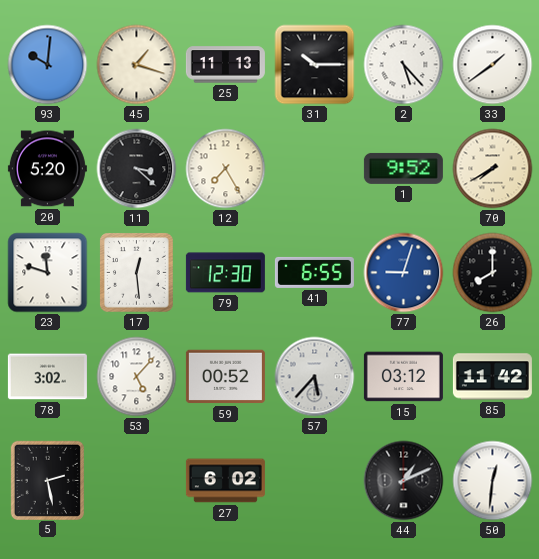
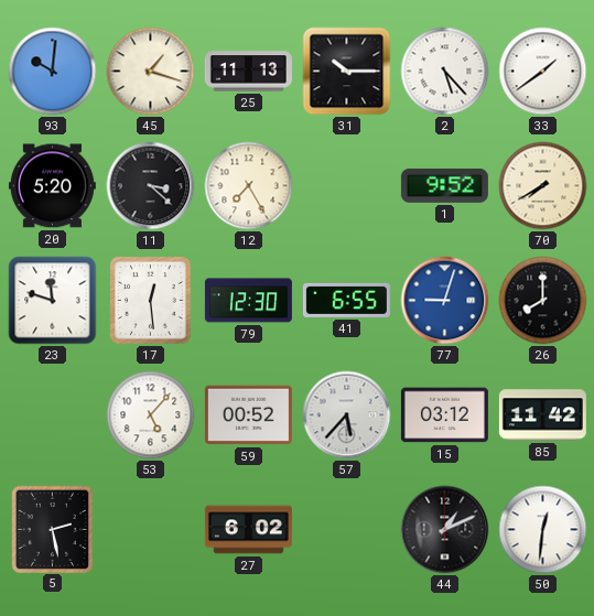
78: 3:02 -> none
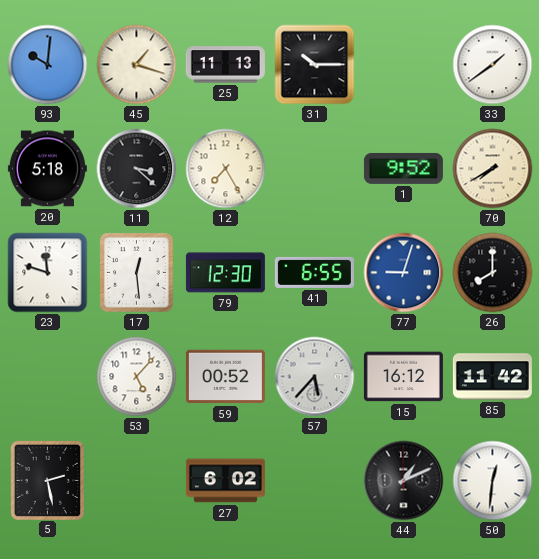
2: 5:23 -> none
20: 5:20 -> 5:18
15: 03:12 -> 16:12
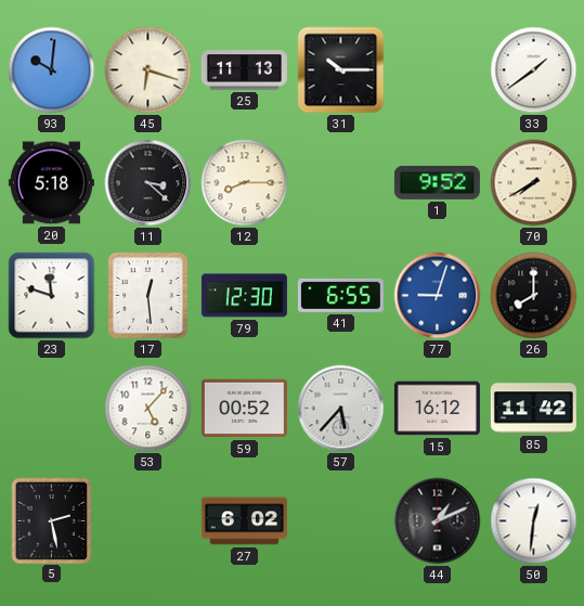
45: 1:18 -> 6:18
12: 7:25 -> 8:15
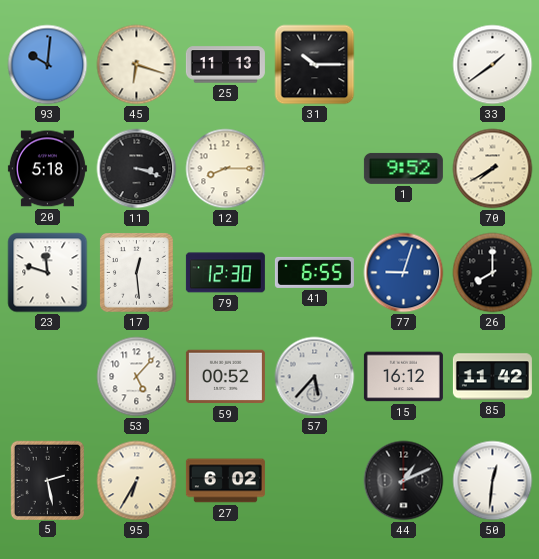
11: 3:22 -> 3:18
95: none -> 6:35
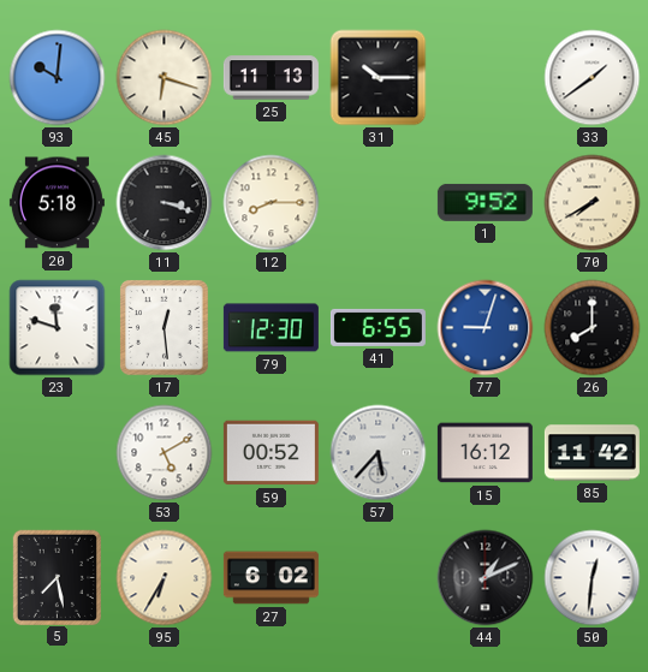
53: 5:07 -> 5:10
5: 2:28 -> 7:28
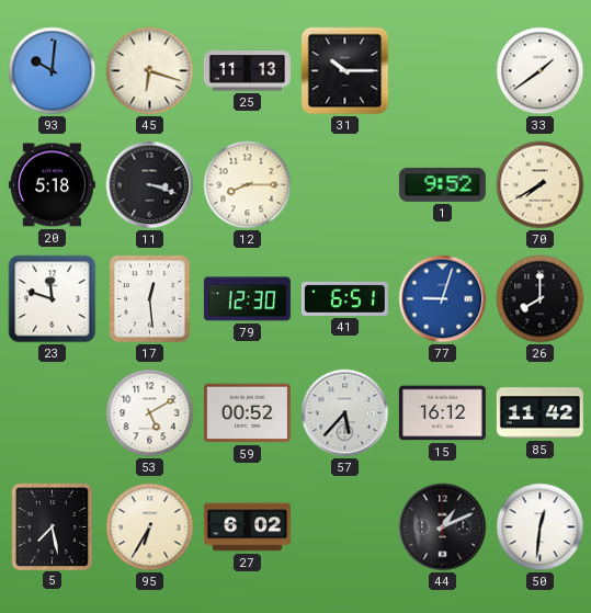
41: 6:55 -> 6:51
